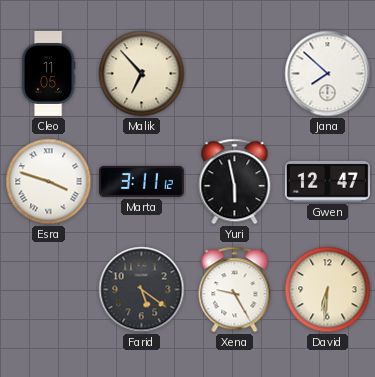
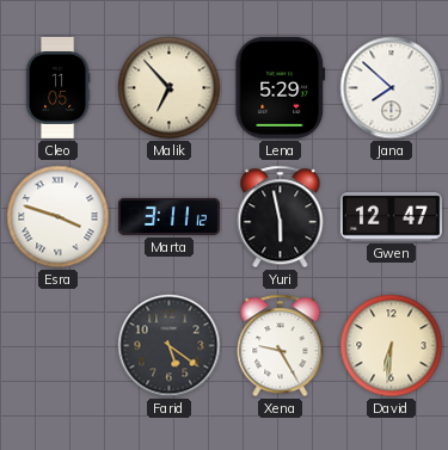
Lena: none -> 5:29
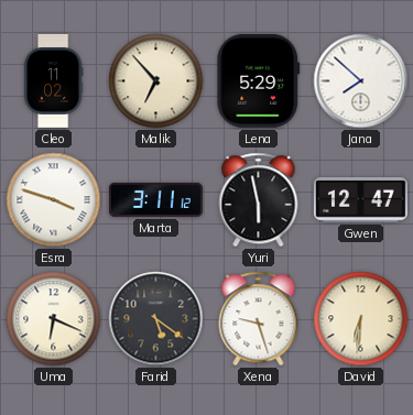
Cleo: 11:05 -> 11:02
Uma: none -> 6:19
Xena: 9:25 -> 9:27
